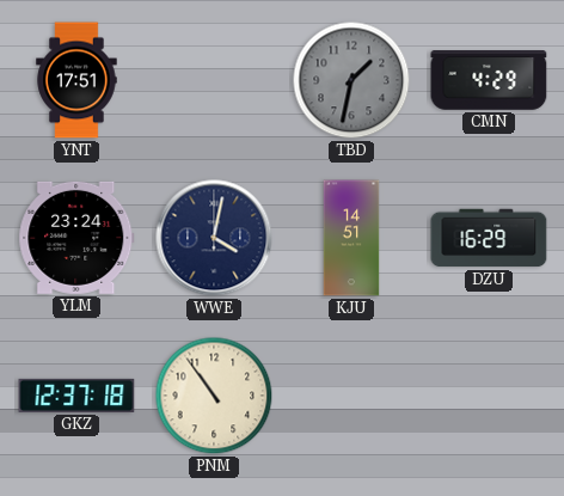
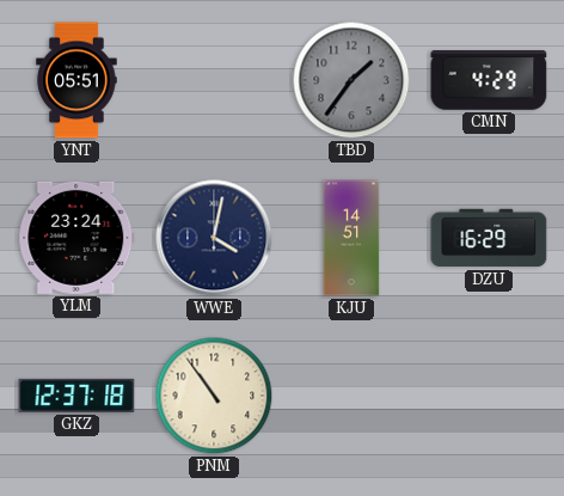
YNT: 17:51 -> 05:51
TBD: 1:32 -> 1:36
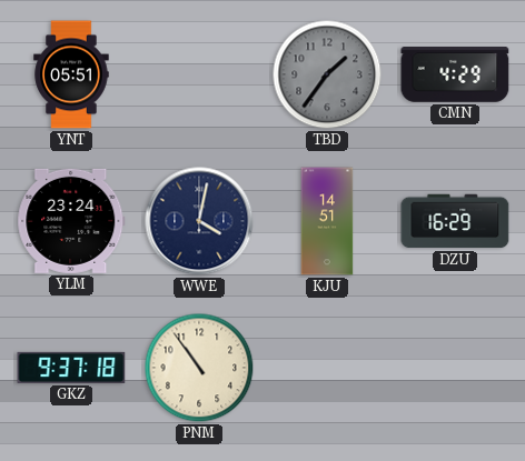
GKZ: 12:37 -> 9:37
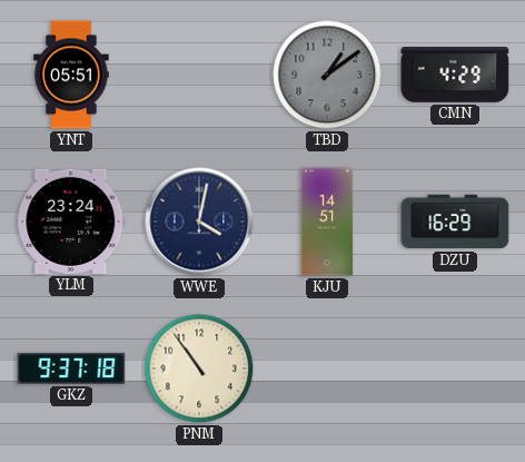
TBD: 1:36 -> 1:09
